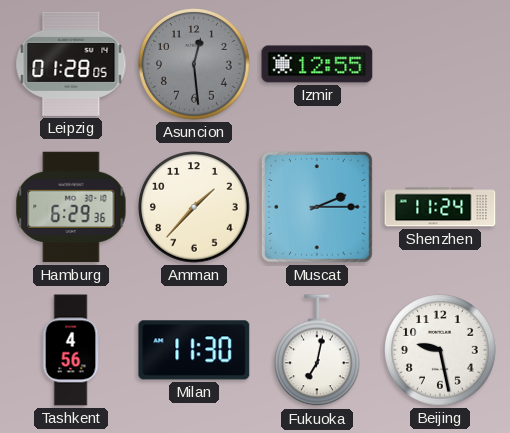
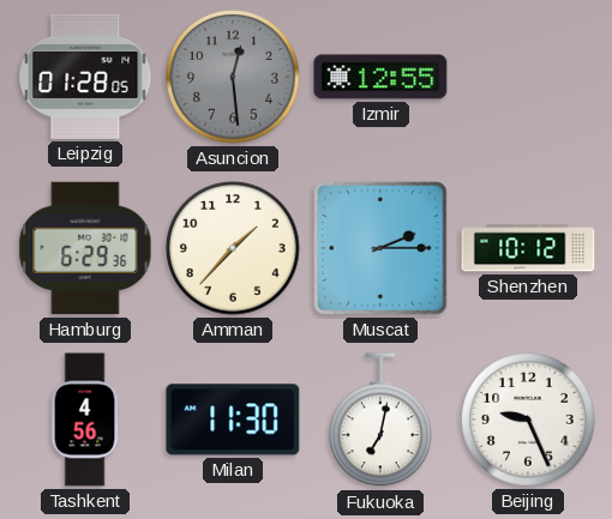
Shenzhen: 11:24 -> 10:12
Beijing: 9:28 -> 9:26
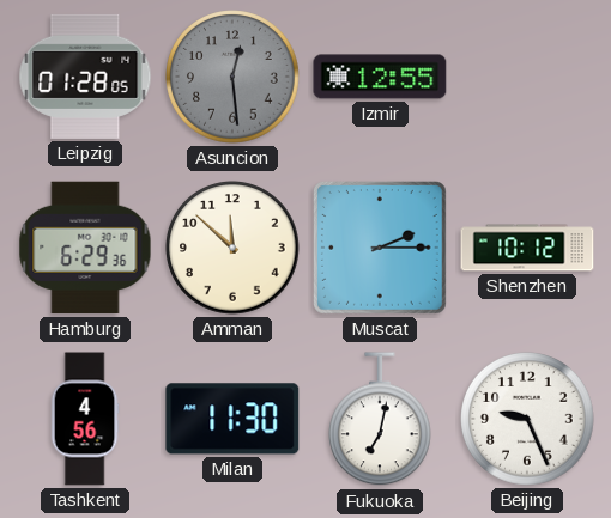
Amman: 1:37 -> 11:52
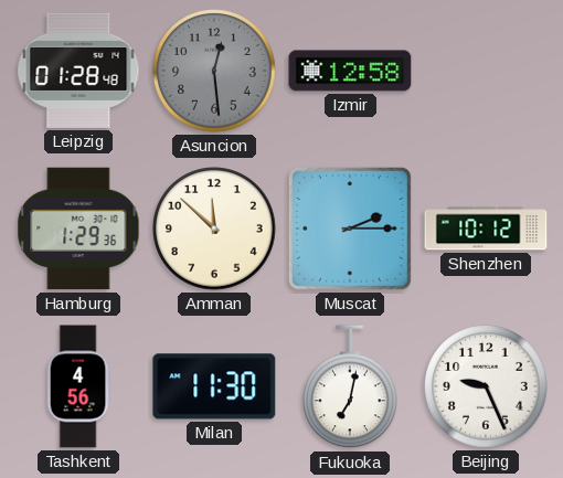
Leipzig: 01:28:05 -> 01:28:48
Izmir: 12:55 -> 12:58
Hamburg: 6:29 -> 1:29
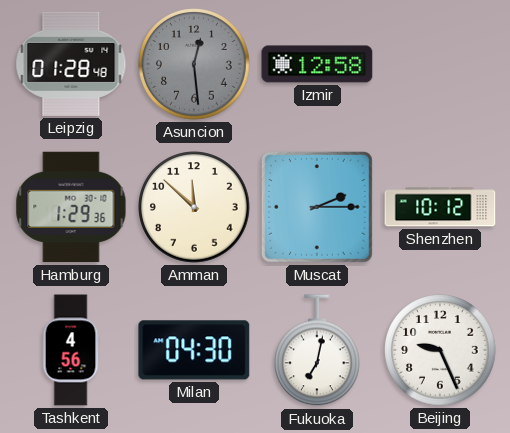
Milan: 11:30 -> 04:30
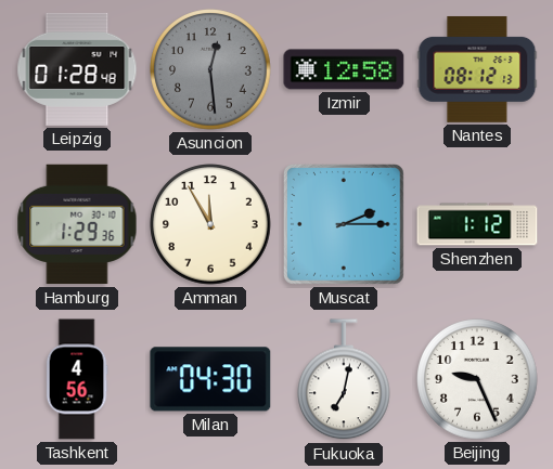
Nantes: none -> 08:12
Amman: 11:52 -> 11:55
Shenzhen: 10:12 -> 1:12
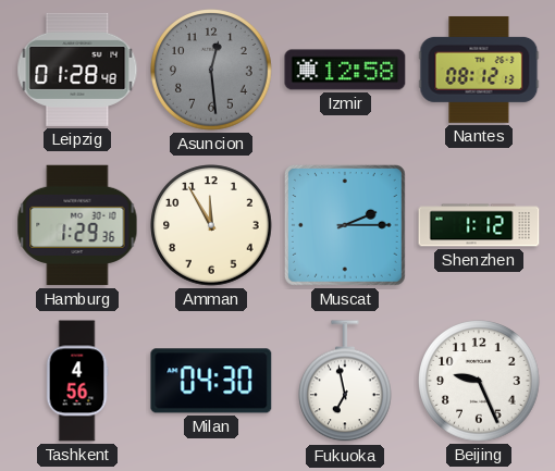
Fukuoka: 7:02 -> 6:58
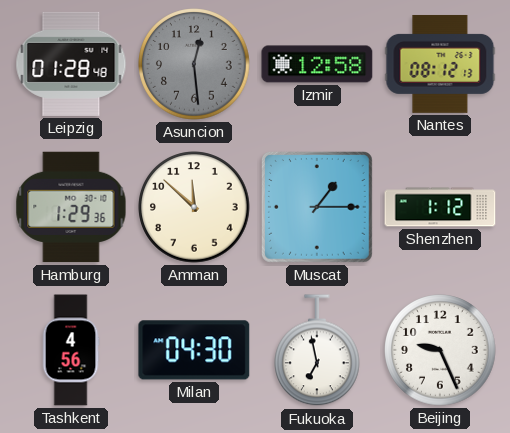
Amman: 11:55 -> 11:52
Muscat: 2:15 -> 1:15
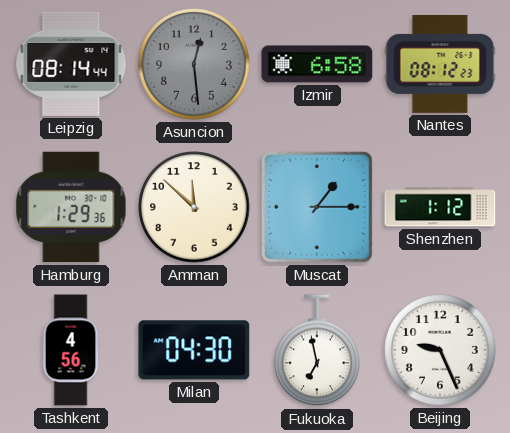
Leipzig: 01:28 -> 08:14
Izmir: 12:58 -> 6:58
Nantes: 08:12:13 -> 08:12:23
